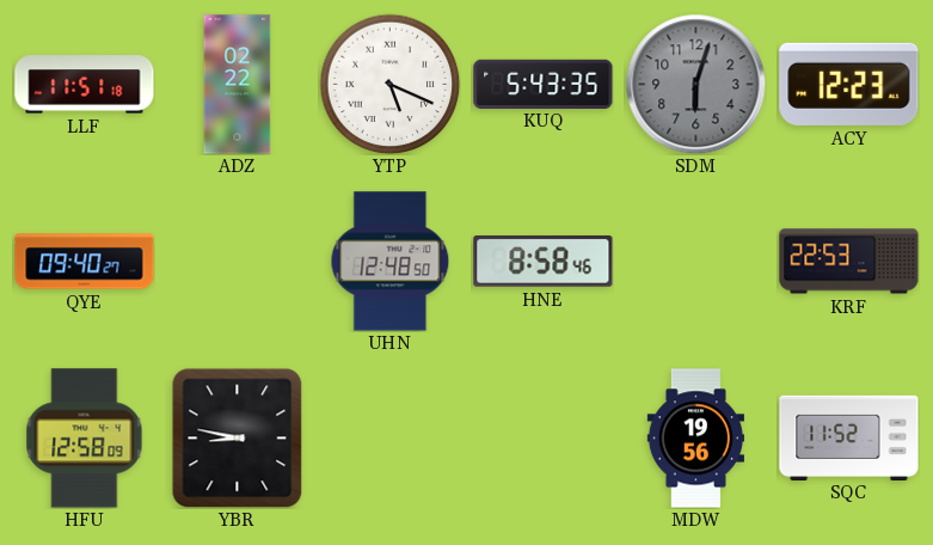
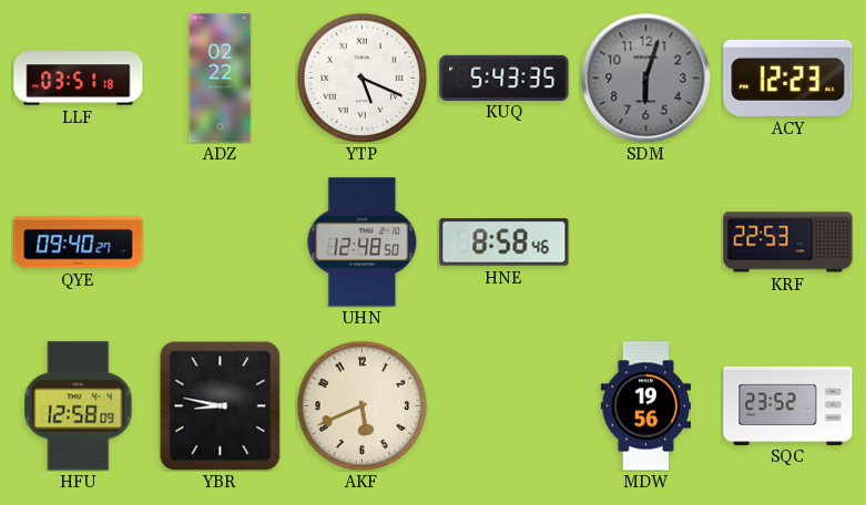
LLF: 11:51 -> 03:51
AKF: none -> 5:41
SQC: 11:52 -> 23:52
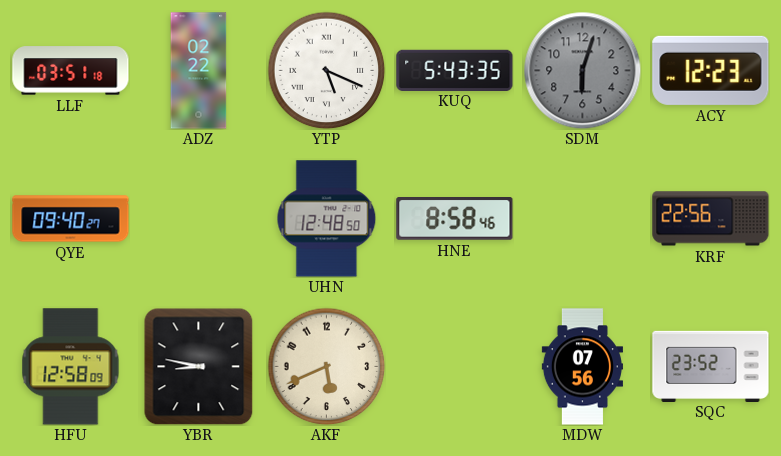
KRF: 22:53 -> 22:56
MDW: 19:56 -> 07:56
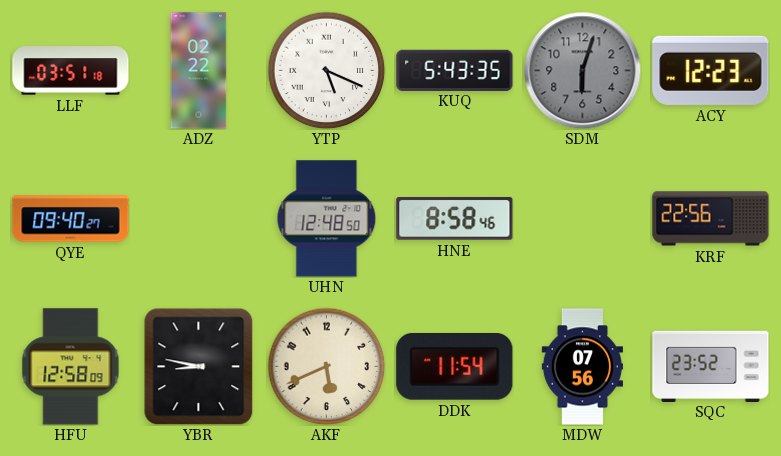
DDK: none -> 11:54
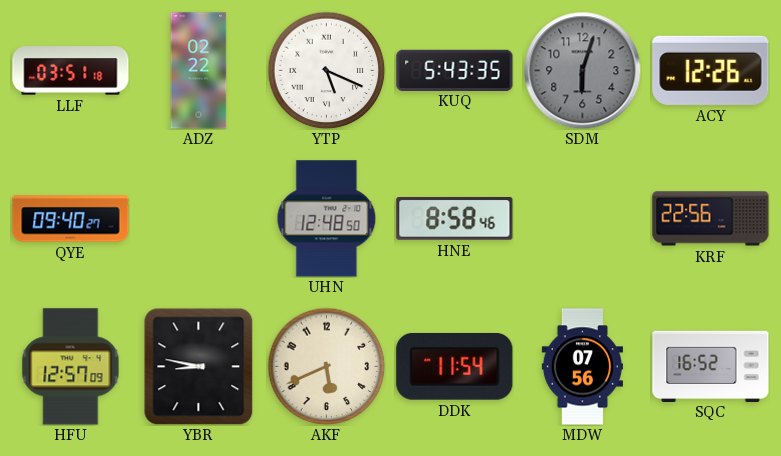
ACY: 12:23 -> 12:26
HFU: 12:58 -> 12:57
SQC: 23:52 -> 16:52
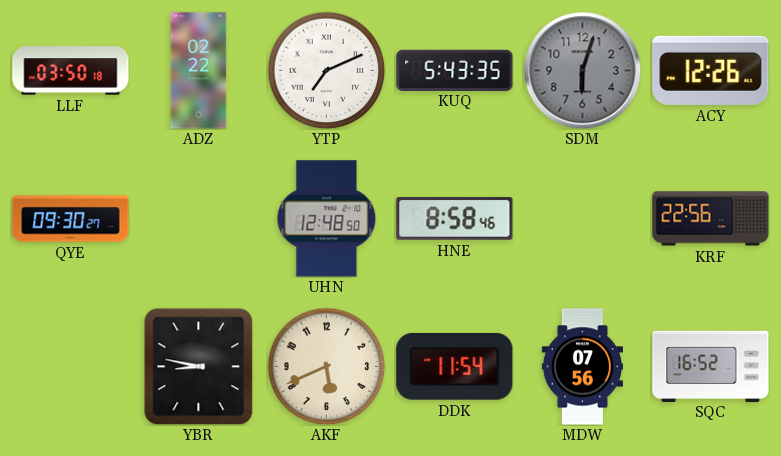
LLF: 03:51 -> 03:50
YTP: 5:19 -> 7:11
QYE: 09:40 -> 09:30
HFU: 12:57 -> none
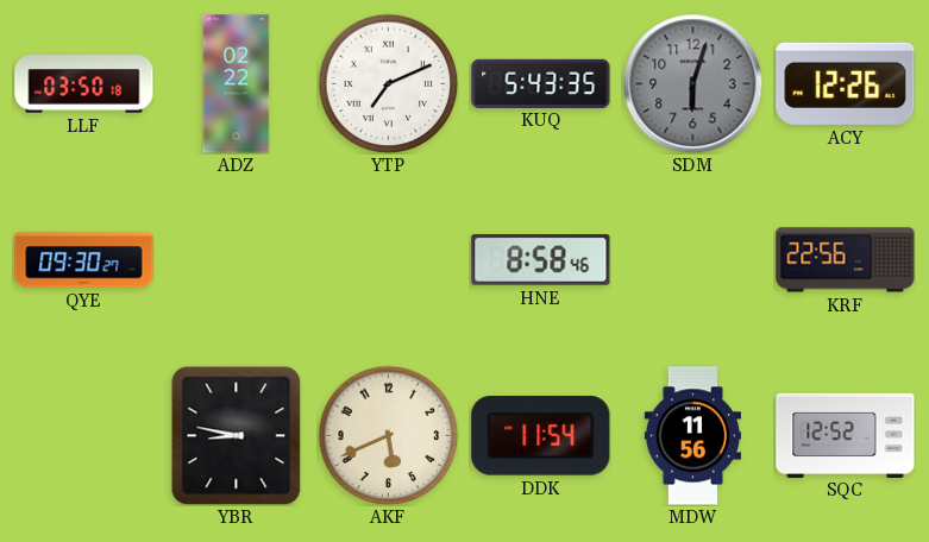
UHN: 12:48 -> none
MDW: 07:56 -> 11:56
SQC: 16:52 -> 12:52
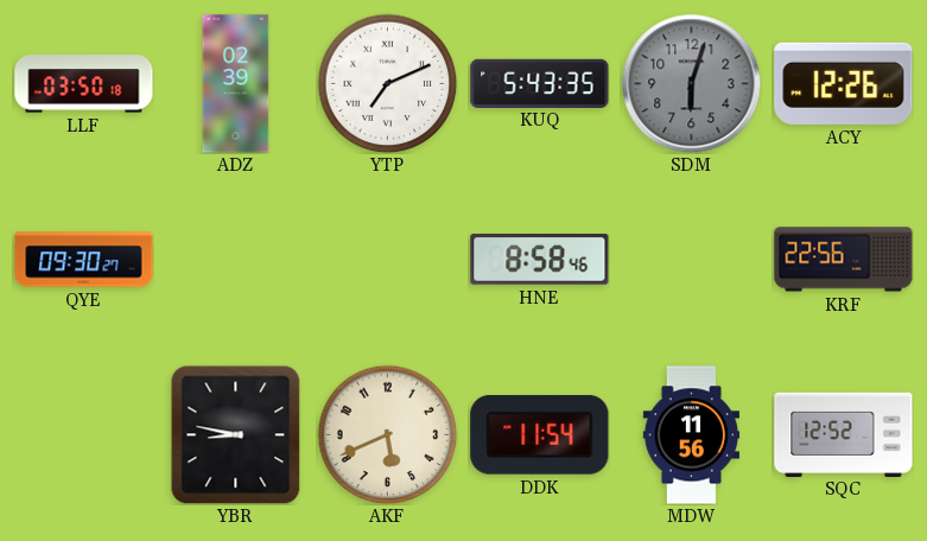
ADZ: 02:22 -> 02:39
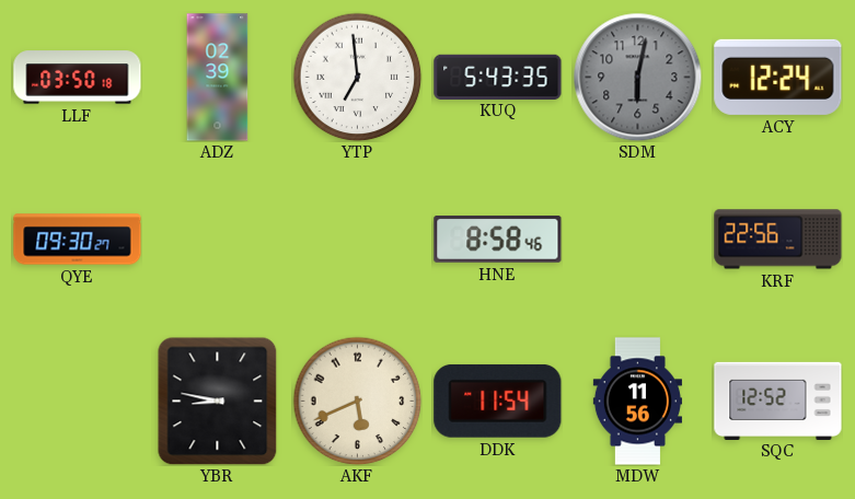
YTP: 7:11 -> 6:59
SDM: 6:03 -> 6:02
ACY: 12:26 -> 12:24
